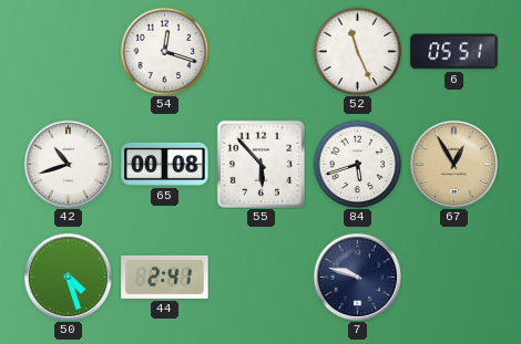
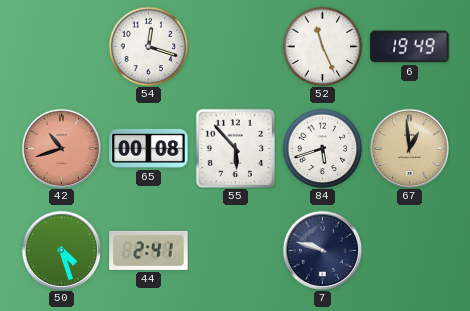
6: 05:51 -> 19:49
42 dial: white -> salmon
67: 12:55 -> 12:59
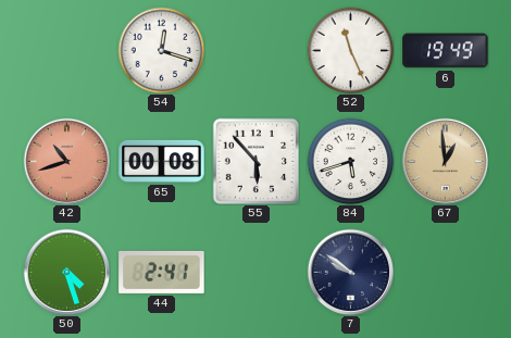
7: 9:48 -> 9:51
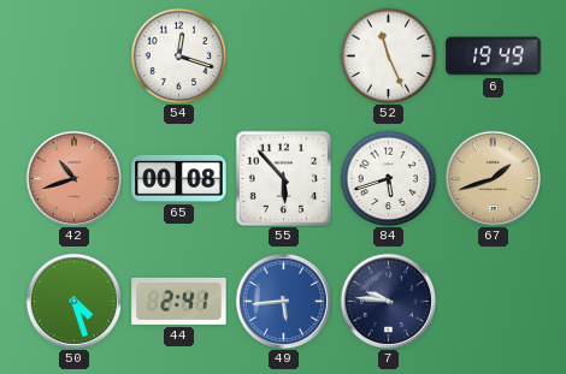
67: 12:59 -> 1:42
49: none -> 5:44
7: 9:51 -> 9:46
